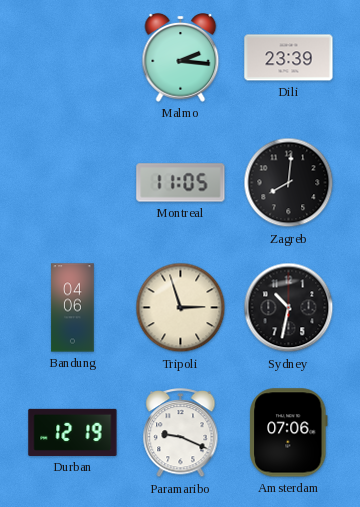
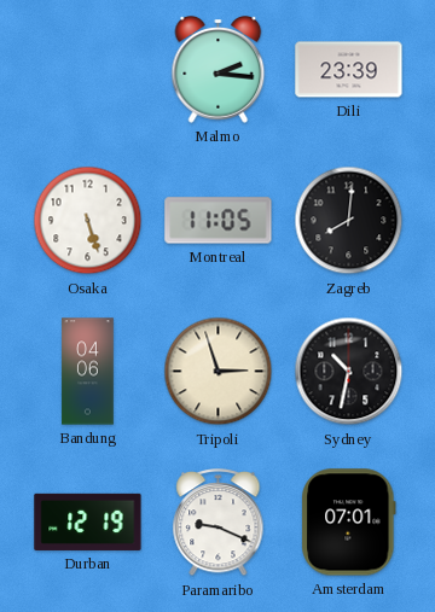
Osaka: none -> 5:27
Amsterdam: 07:06 -> 07:01
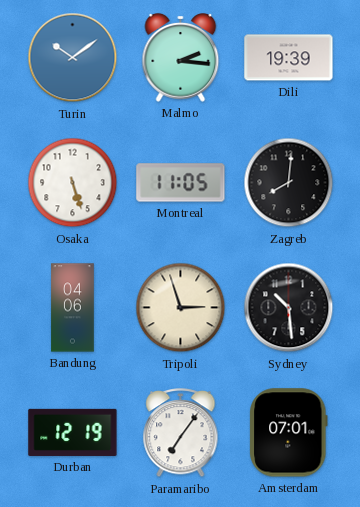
Turin: none -> 10:09
Dili: 23:39 -> 19:39
Sydney: 10:32 -> 10:29
Paramaribo: 9:19 -> 7:06
